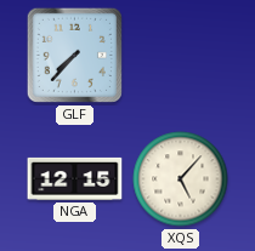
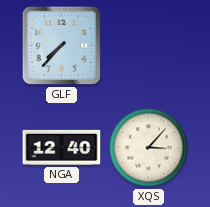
NGA: 12:15 -> 12:40
XQS: 5:07 -> 3:07
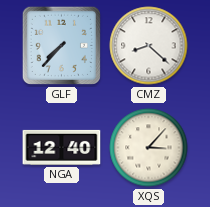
CMZ: none -> 8:22
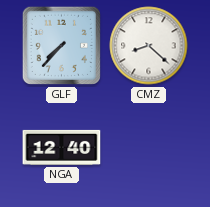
XQS: 3:07 -> none
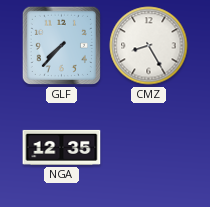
CMZ: 8:22 -> 8:25
NGA: 12:40 -> 12:35
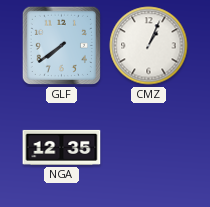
GLF: 7:37 -> 7:39
CMZ: 8:25 -> 1:04
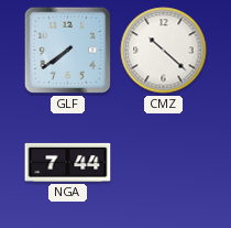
CMZ: 1:04 -> 10:22
NGA: 12:35 -> 7:44
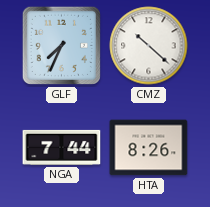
GLF: 7:39 -> 7:34
HTA: none -> 8:26
